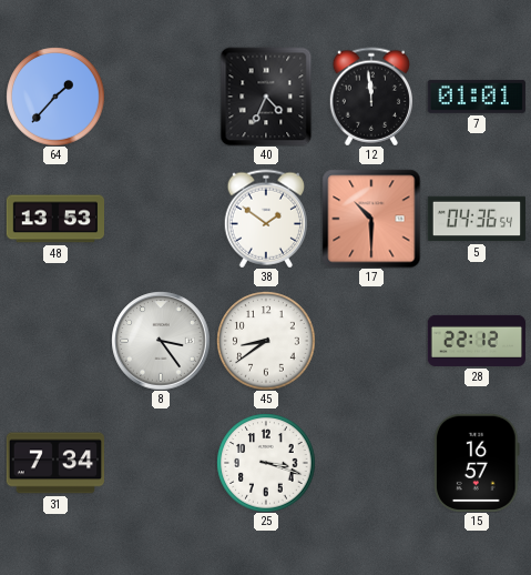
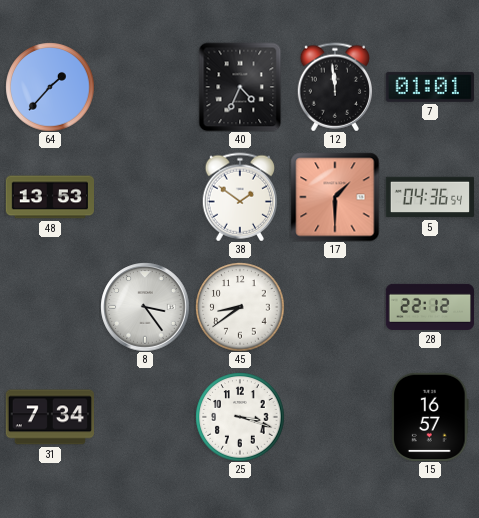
17: 10:30 -> 1:30
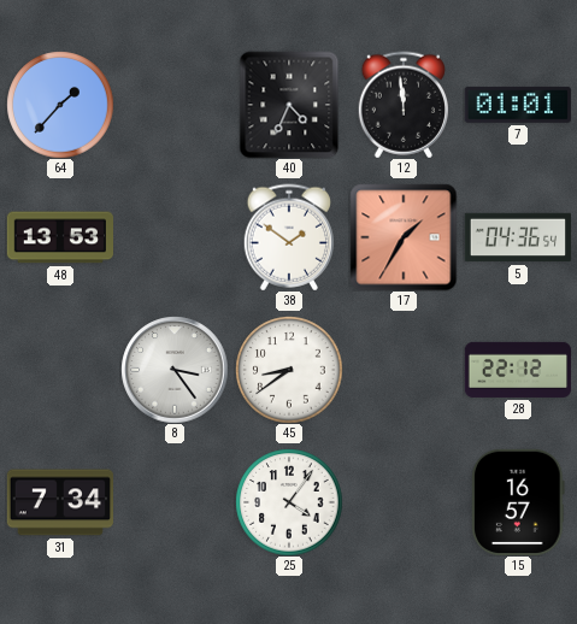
17: 1:30 -> 1:35
25: 3:18 -> 4:06
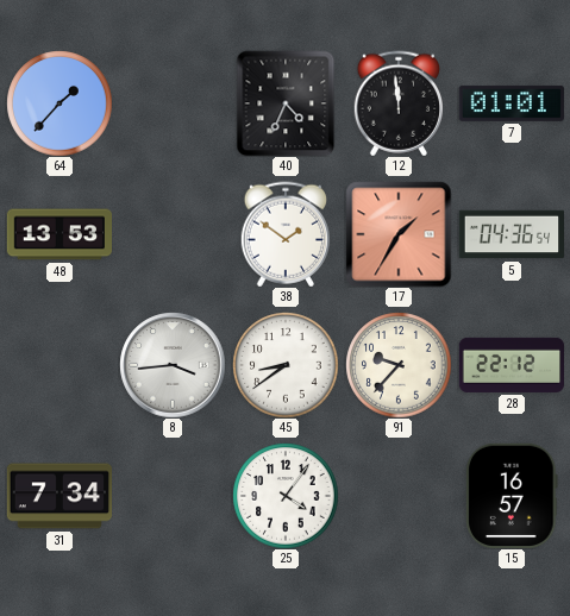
8: 3:24 -> 3:44
91: none -> 9:37
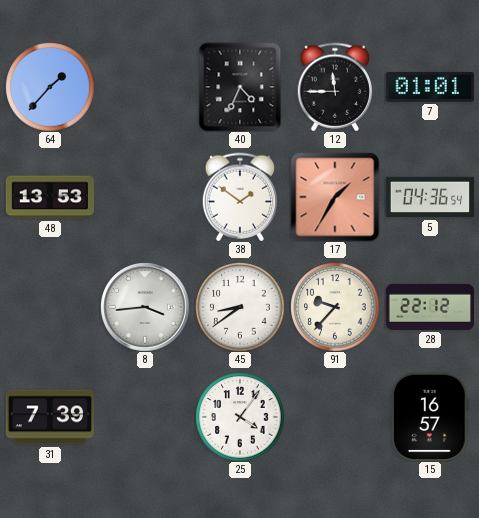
12: 11:59 -> 11:45
31: 7:34 -> 7:39
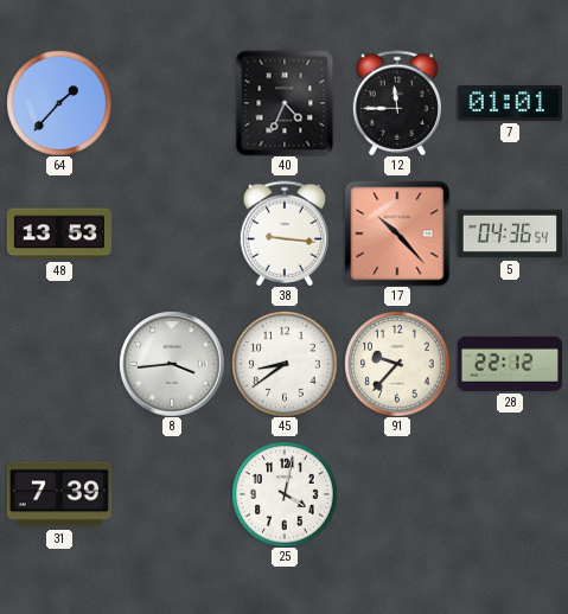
38: 1:51 -> 9:16
17: 1:35 -> 10:23
25: 4:06 -> 4:02
15: 16:57 -> none
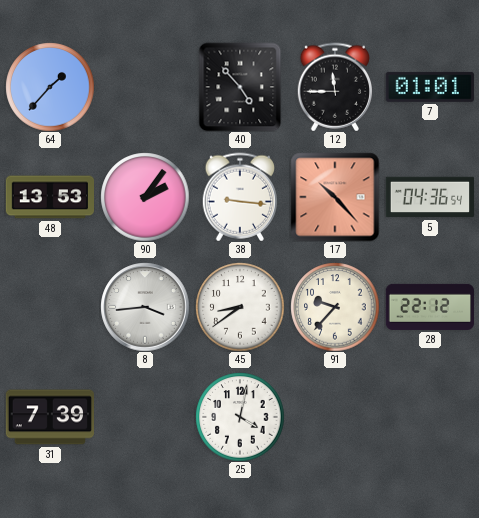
40: 4:34 -> 4:53
90: none -> 2:06
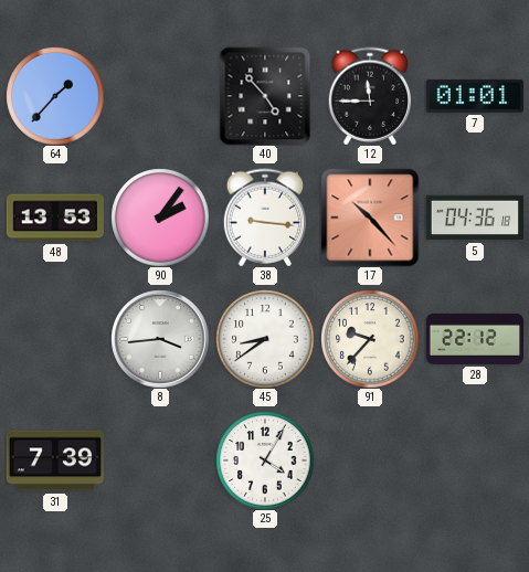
5: 04:36:54 -> 04:36:18
25: 4:02 -> 4:05
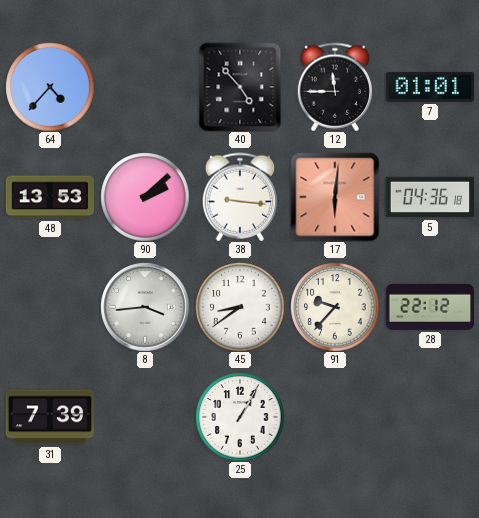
64: 1:37 -> 4:37
90: 2:06 -> 2:08
17: 10:23 -> 6:01
25: 4:05 -> 1:05
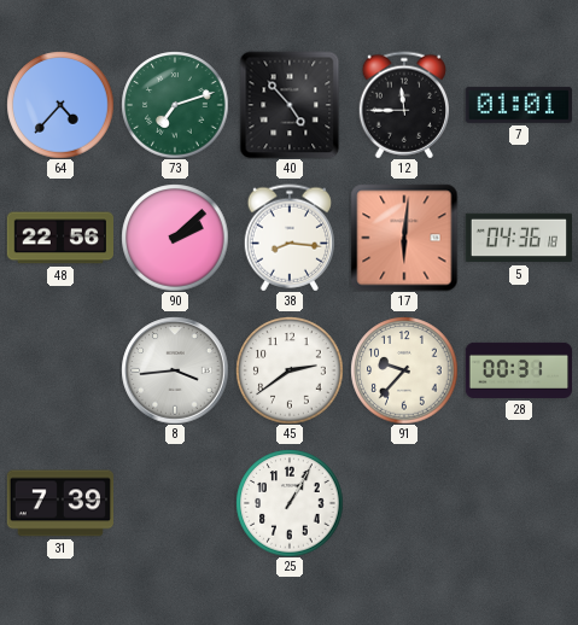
73: none -> 7:12
48: 13:53 -> 22:56
38: 9:16 -> 8:16
45: 8:39 -> 2:39
28: 22:12 -> 00:31
